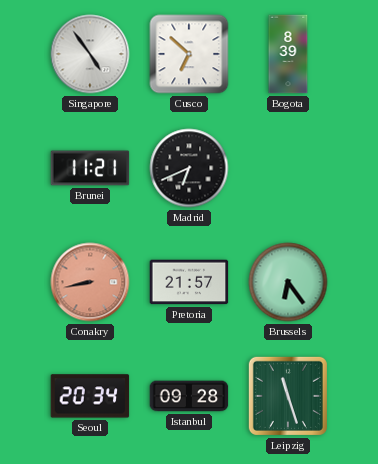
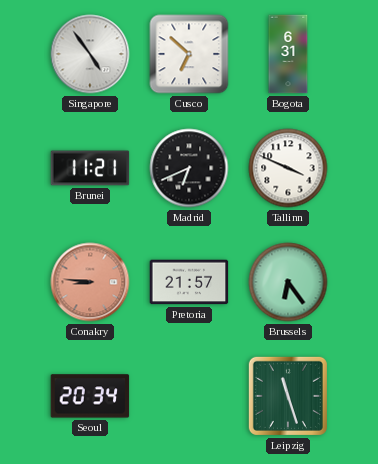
Bogota: 8:39 -> 6:31
Tallinn: none -> 3:49
Conakry: 8:43 -> 8:46
Istanbul: 09:28 -> none
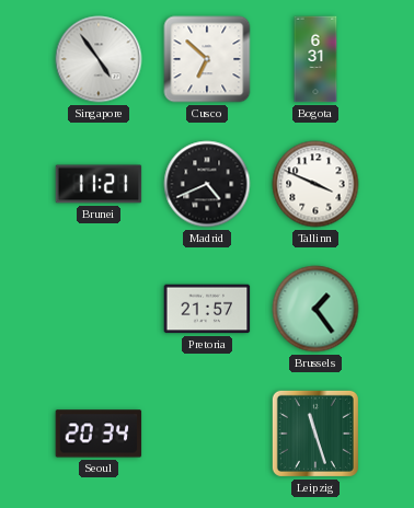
Madrid: 6:41 -> 4:41
Conakry: 8:46 -> none
Brussels: 6:24 -> 1:24
